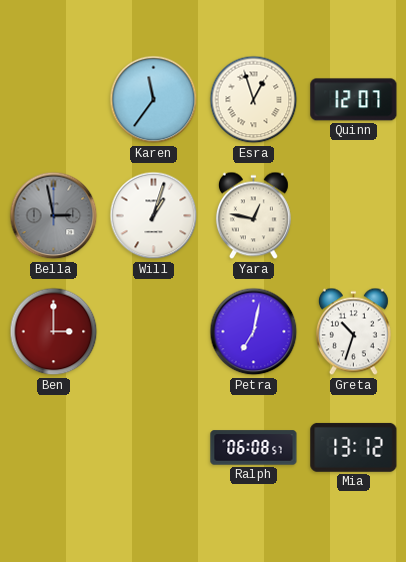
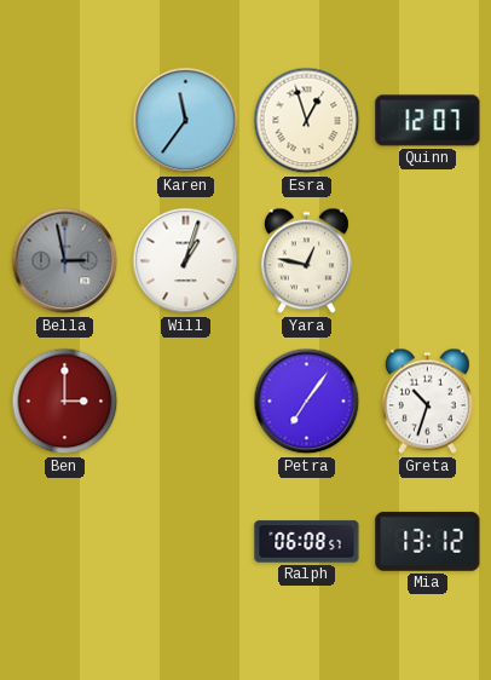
Petra: 7:02 -> 7:06
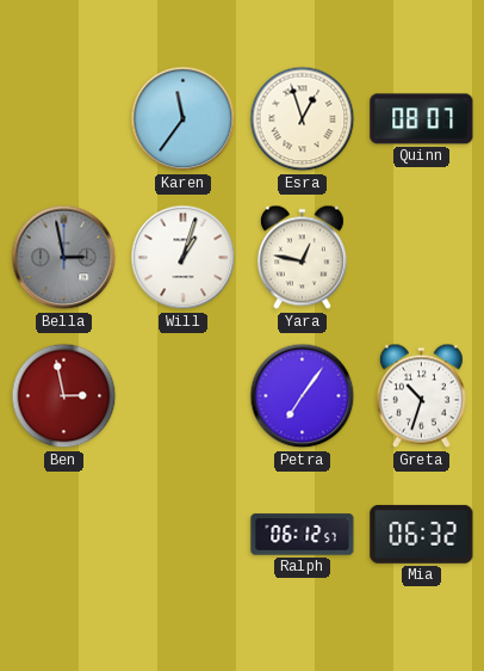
Quinn: 12:07 -> 08:07
Ben: 3:00 -> 2:58
Ralph: 06:08 -> 06:12
Mia: 13:12 -> 06:32
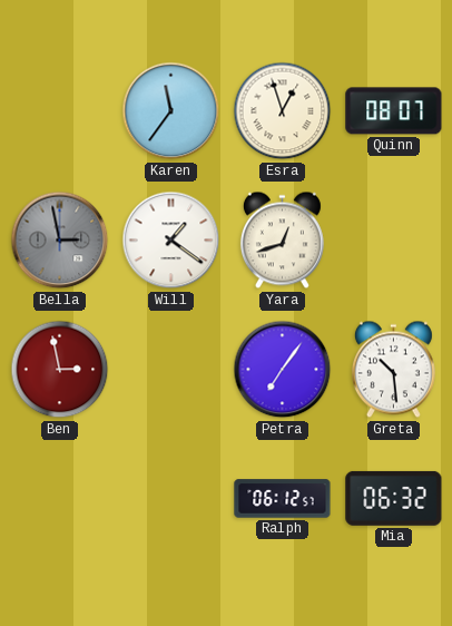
Will: 1:03 -> 1:21
Yara: 12:47 -> 12:42
Greta: 10:33 -> 10:29
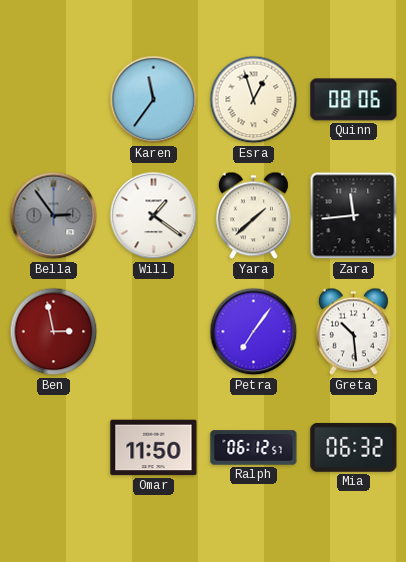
Quinn: 08:07 -> 08:06
Bella: 2:58 -> 2:54
Yara: 12:42 -> 1:38
Zara: none -> 11:44
Omar: none -> 11:50
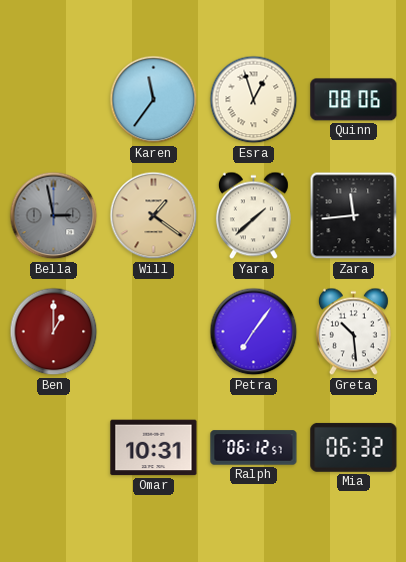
Bella: 2:54 -> 2:58
Will dial: white -> champagne
Ben: 2:58 -> 1:00
Omar: 11:50 -> 10:31
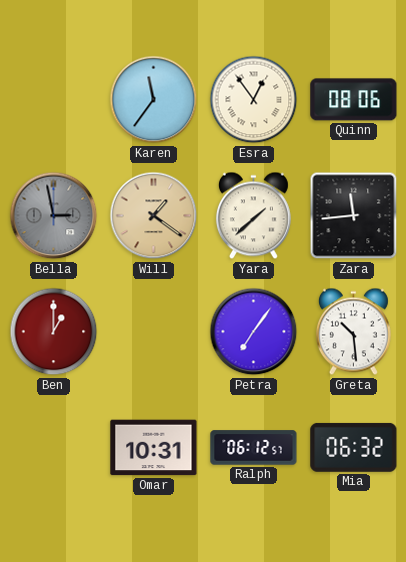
Esra: 12:57 -> 12:54
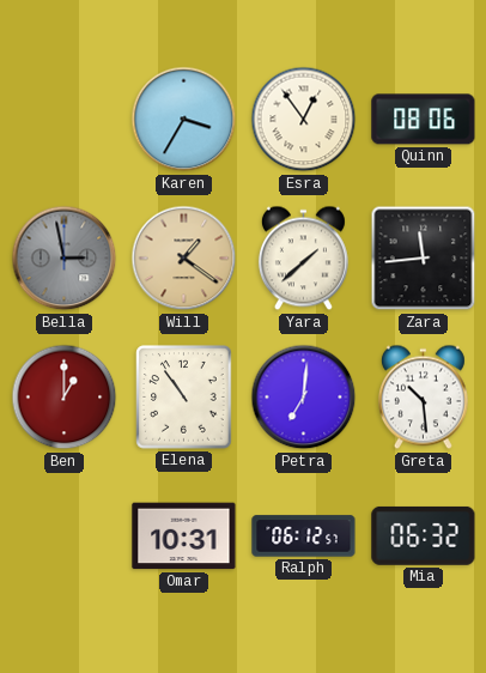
Karen: 11:36 -> 3:35
Elena: none -> 10:54
Petra: 7:06 -> 7:01
